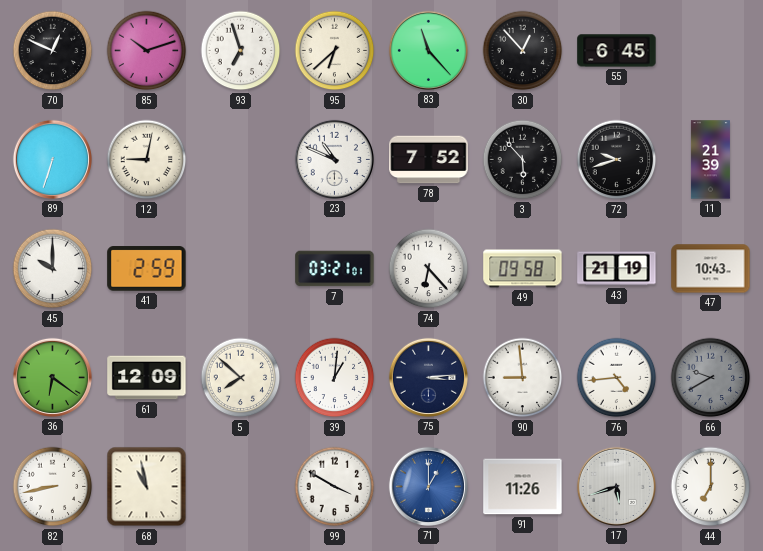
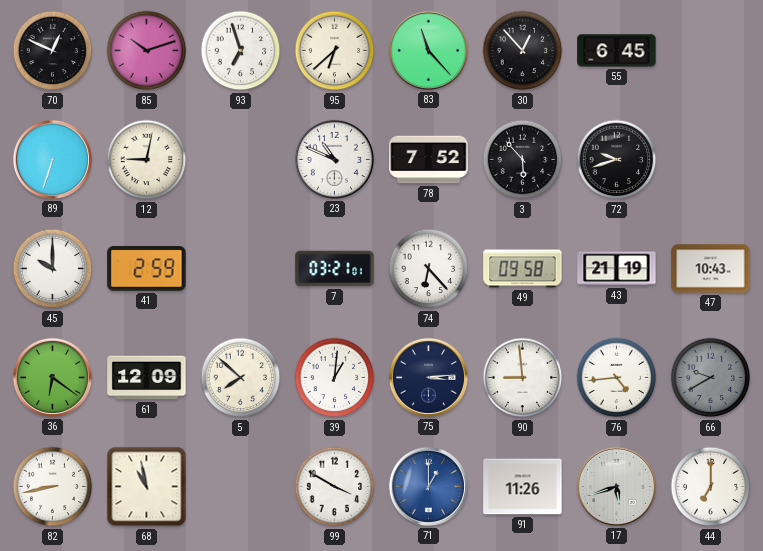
11: 21:39 -> none
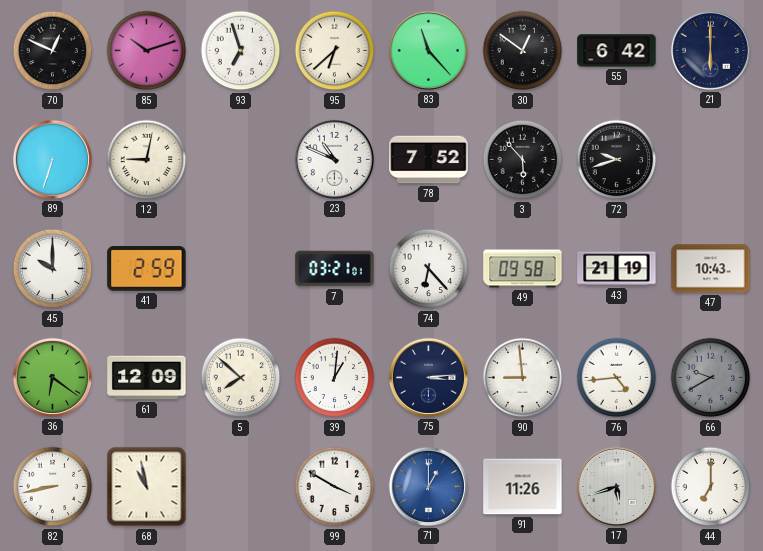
30: 12:53 -> 12:51
55: 6:45 -> 6:42
21: none -> 6:00
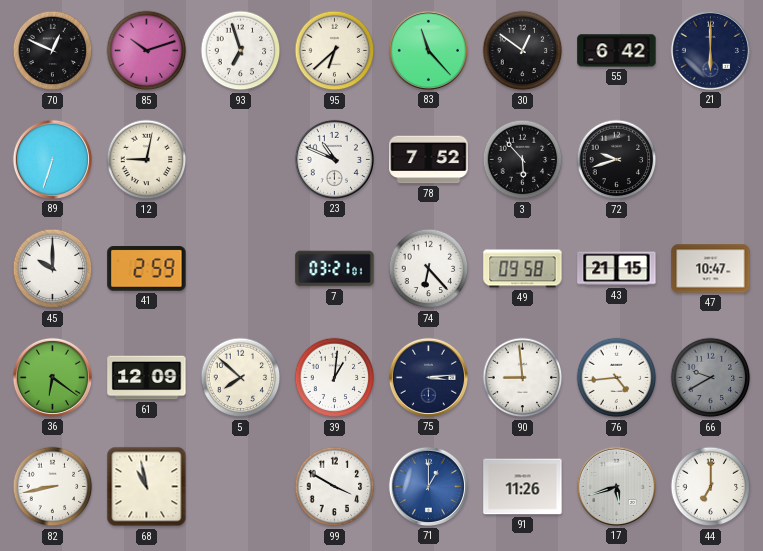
43: 21:19 -> 21:15
47: 10:43 -> 10:47
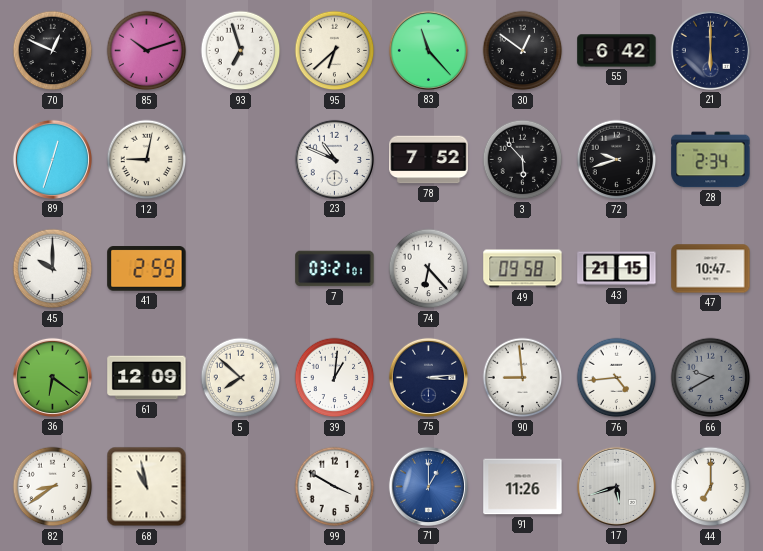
89: 6:33 -> 12:33
28: none -> 2:34
82: 8:43 -> 8:39
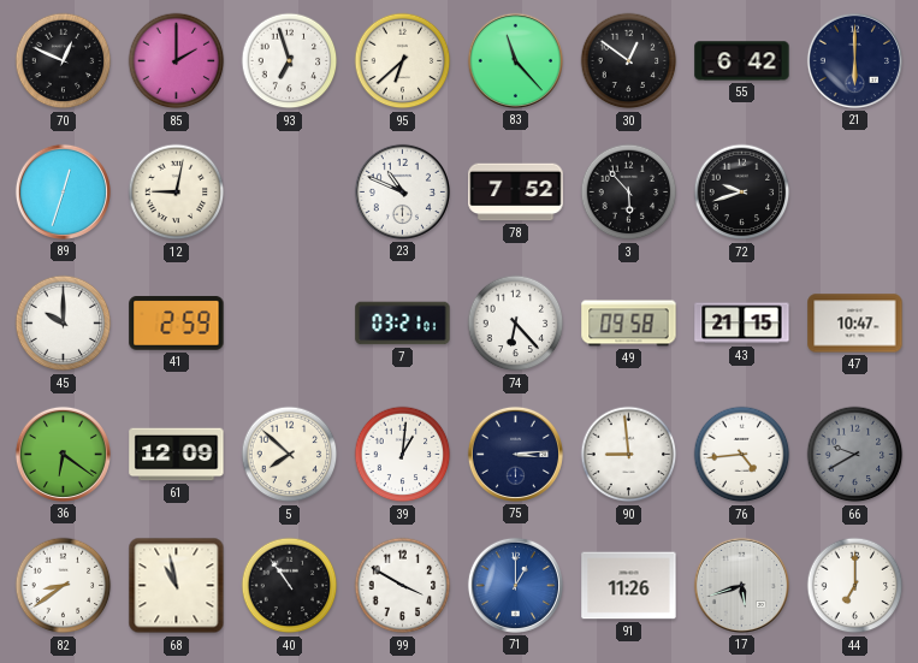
85: 10:12 -> 2:00
28: 2:34 -> none
40: none -> 10:54
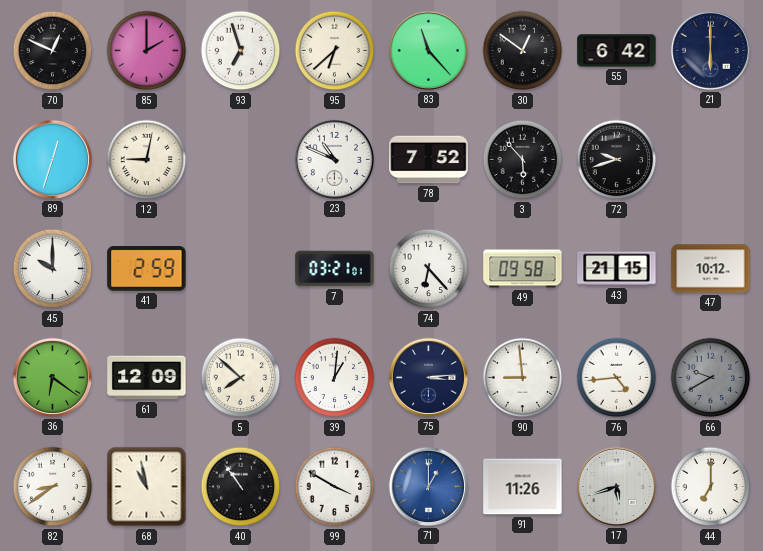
47: 10:47 -> 10:12
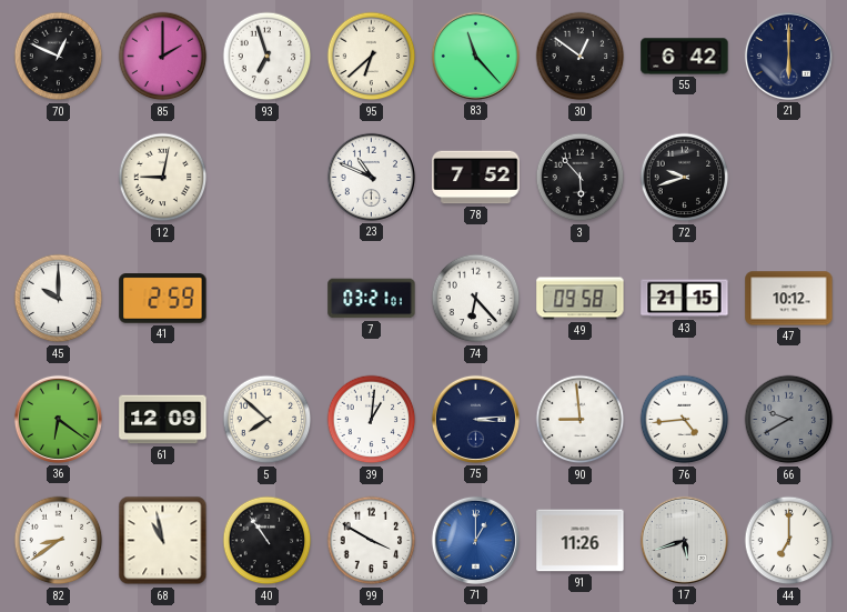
89: 12:33 -> none
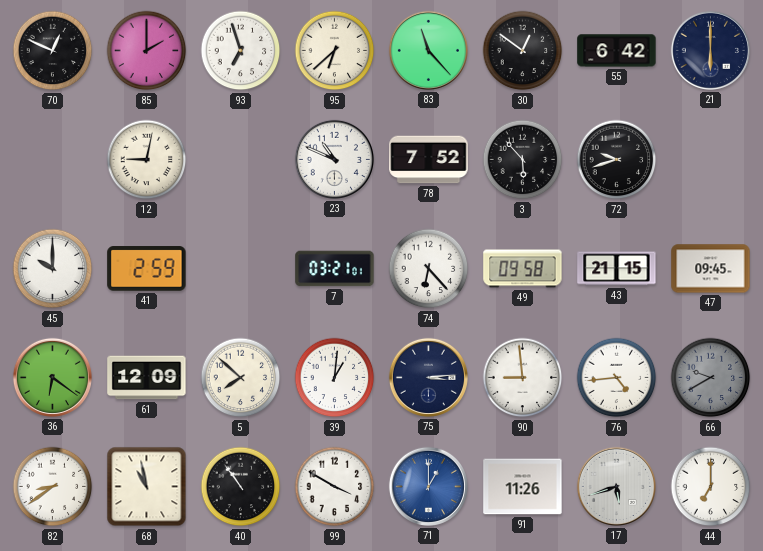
47: 10:12 -> 09:45
